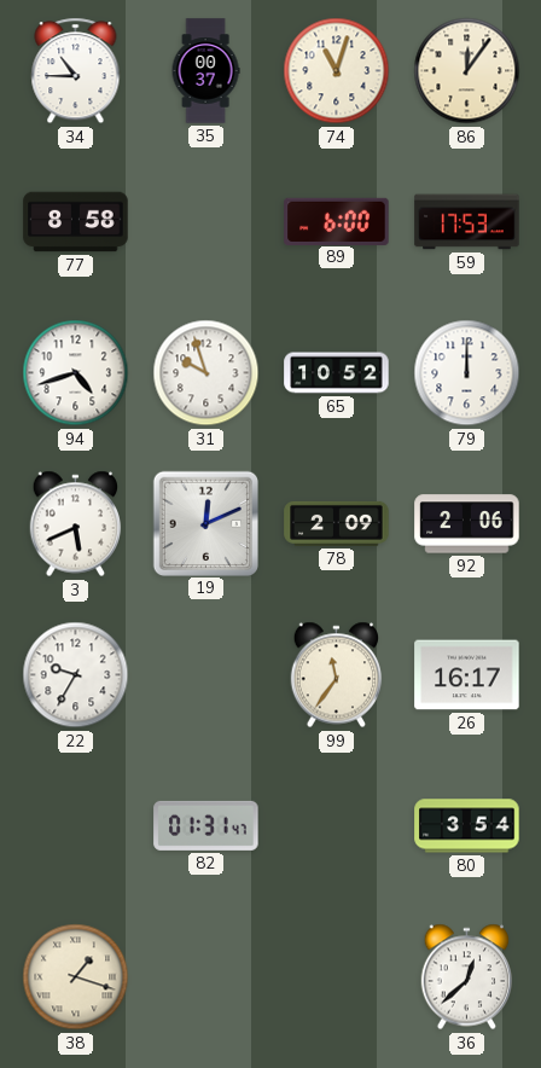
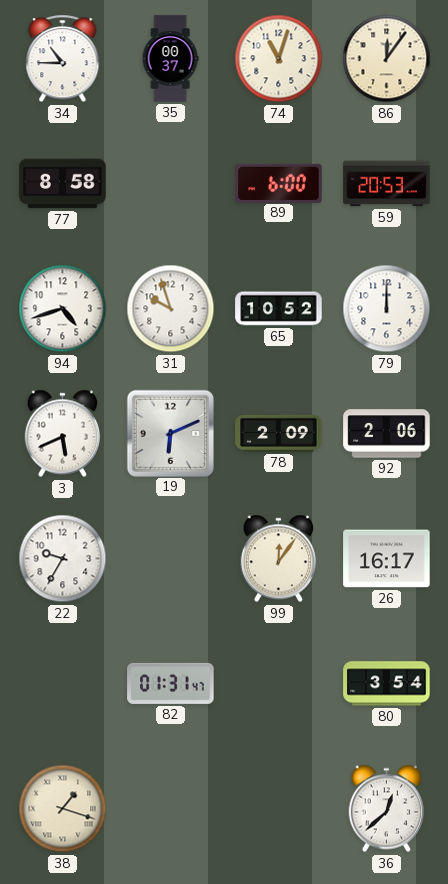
59: 17:53 -> 20:53
19: 12:11 -> 6:11
99: 11:36 -> 12:06
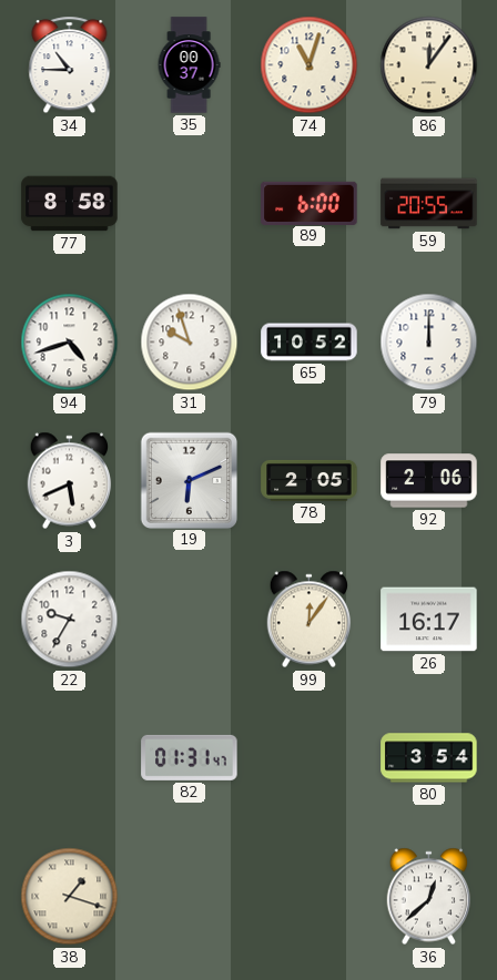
59: 20:53 -> 20:55
78: 2:09 -> 2:05
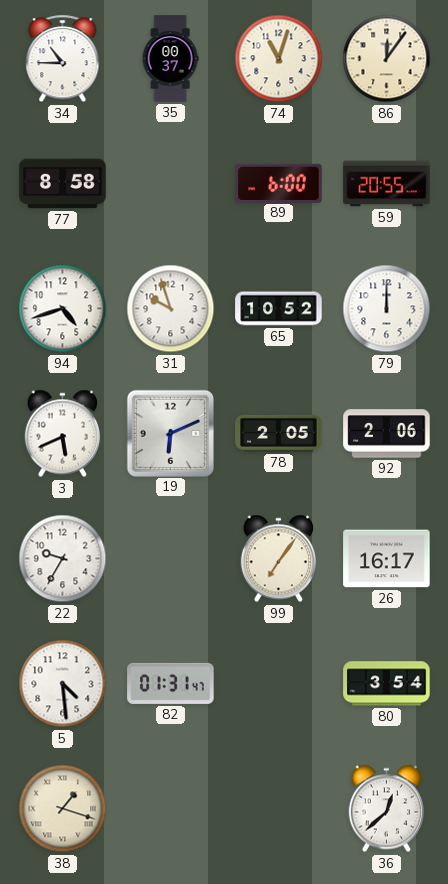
99: 12:06 -> 7:06
5: none -> 4:29
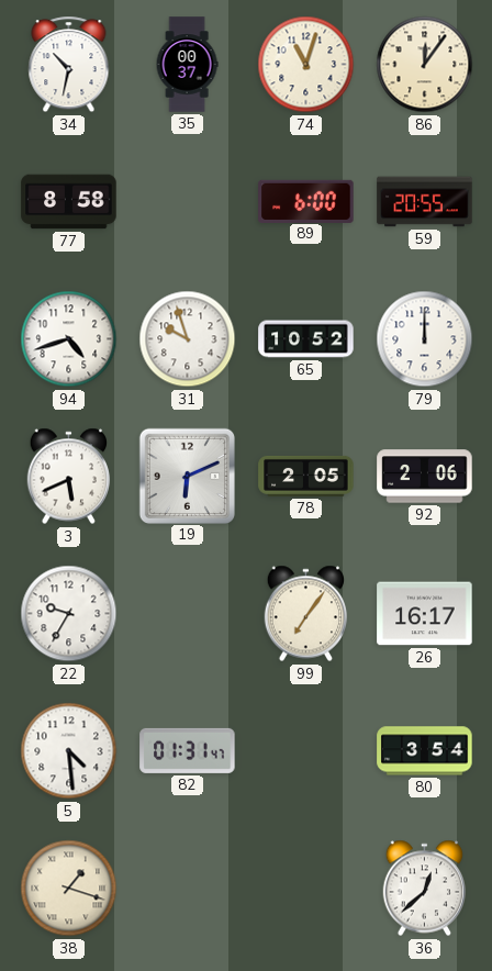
34: 10:45 -> 10:32
